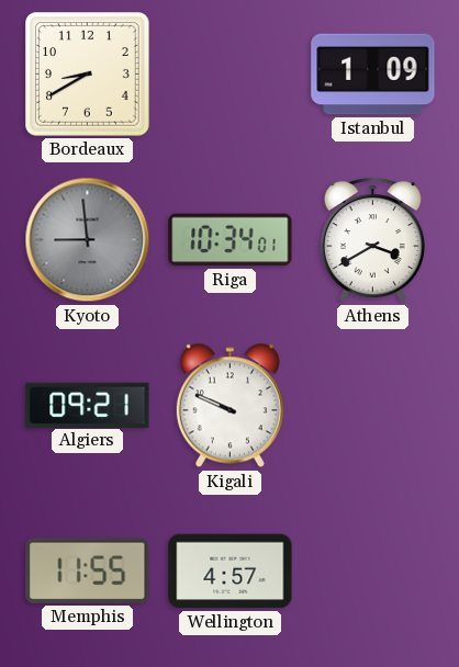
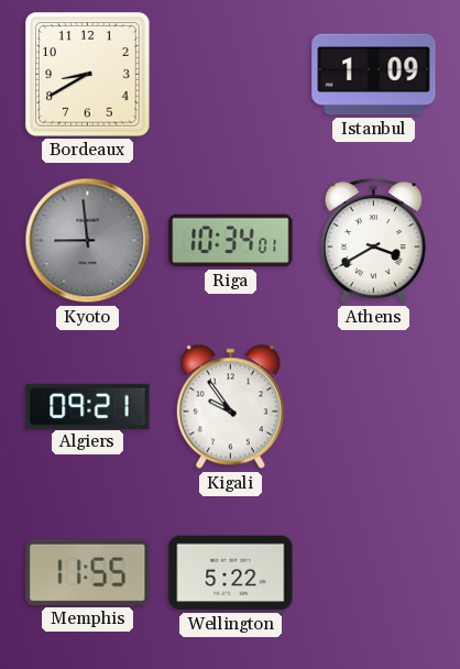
Kigali: 9:49 -> 9:54
Wellington: 4:57 -> 5:22
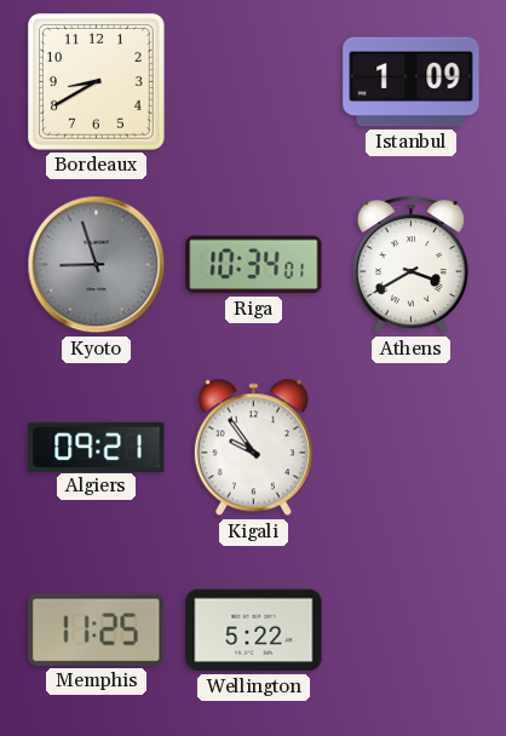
Kyoto: 8:59 -> 8:57
Memphis: 11:55 -> 11:25
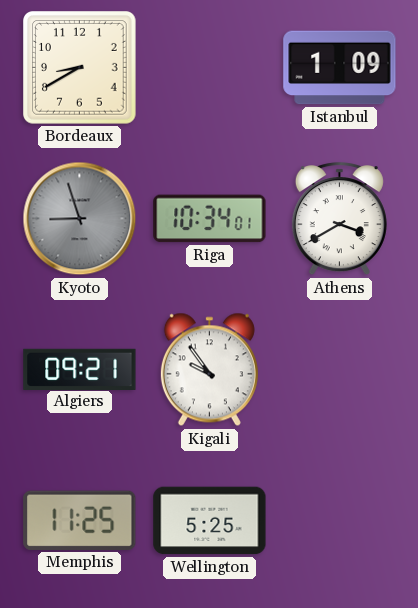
Wellington: 5:22 -> 5:25
